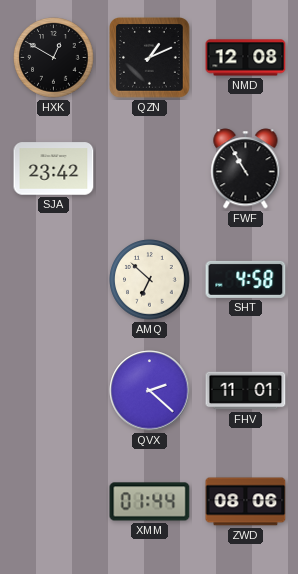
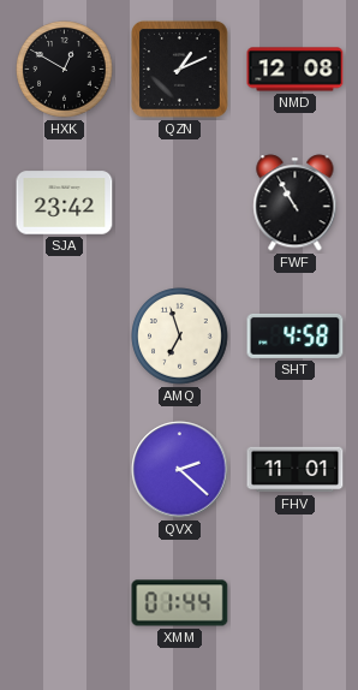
AMQ: 6:52 -> 6:57
ZWD: 08:06 -> none
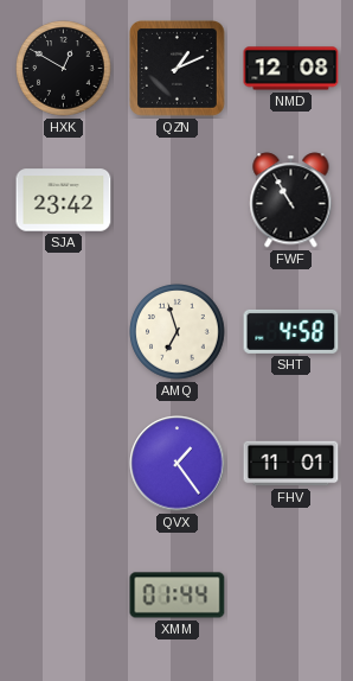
QVX: 2:22 -> 1:24
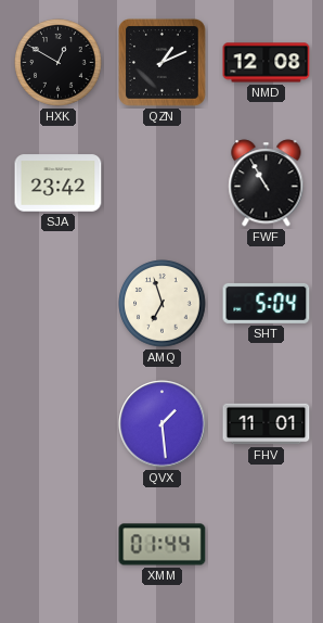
SHT: 4:58 -> 5:04
QVX: 1:24 -> 1:29
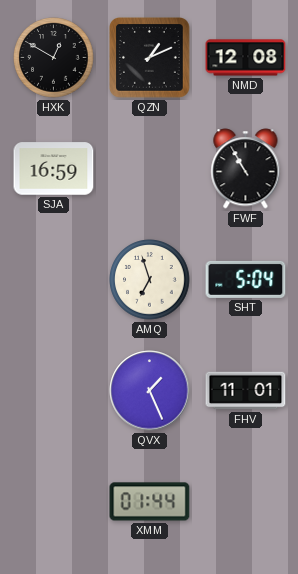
SJA: 23:42 -> 16:59
QVX: 1:29 -> 1:26
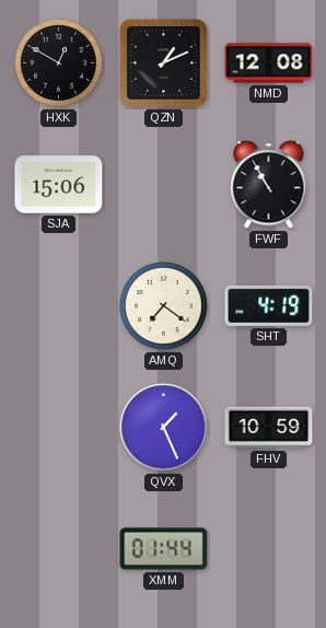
SJA: 16:59 -> 15:06
AMQ: 6:57 -> 7:21
SHT: 5:04 -> 4:19
FHV: 11:01 -> 10:59
